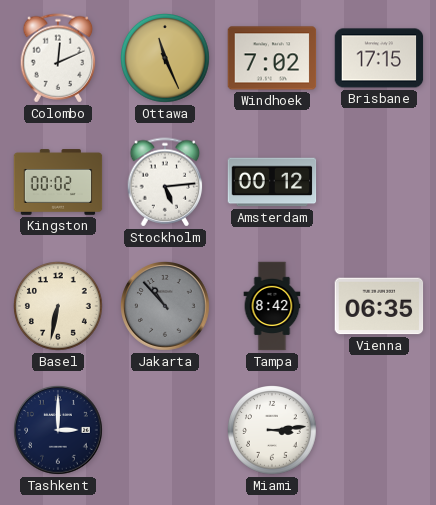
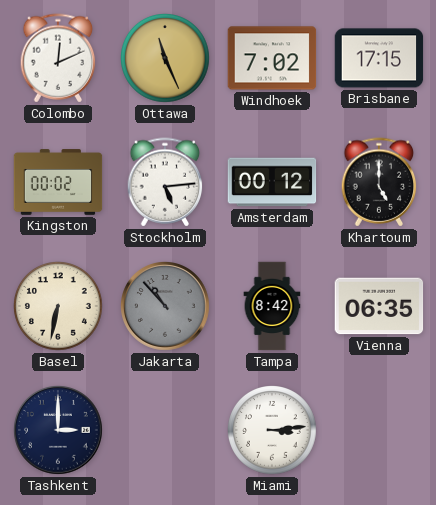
Khartoum: none -> 5:00
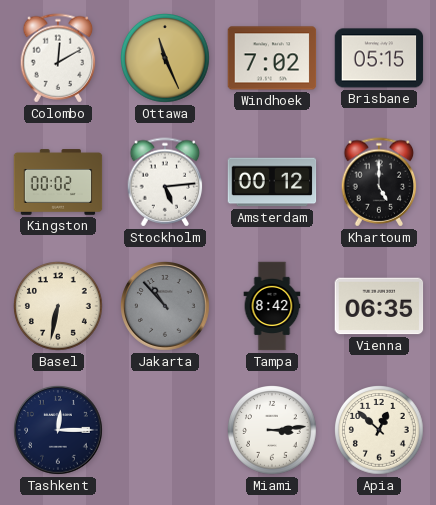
Colombo: 12:11 -> 12:10
Brisbane: 17:15 -> 05:15
Tashkent: 3:00 -> 12:15
Apia: none -> 12:52
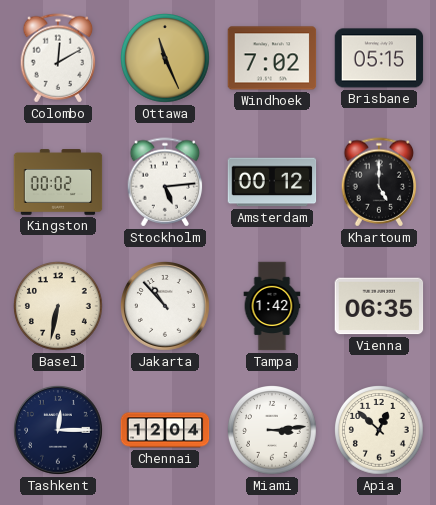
Jakarta dial: grey -> white
Tampa: 8:42 -> 1:42
Chennai: none -> 12:04
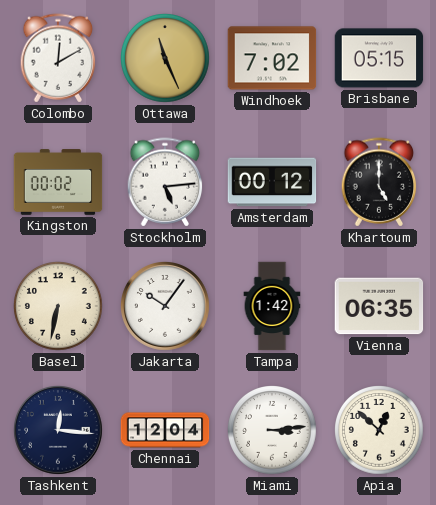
Jakarta: 10:53 -> 10:06
Tashkent: 12:15 -> 12:16
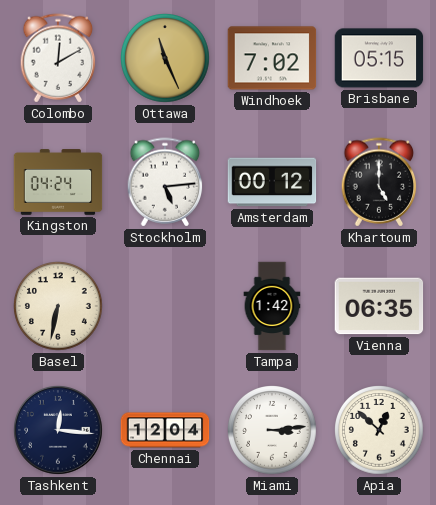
Kingston: 00:02 -> 04:24
Jakarta: 10:06 -> none
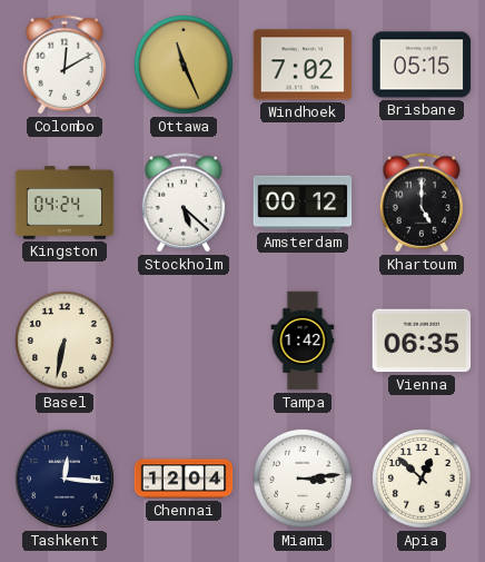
Stockholm: 5:14 -> 5:22
